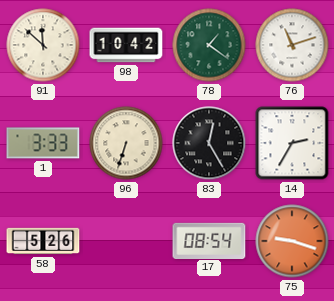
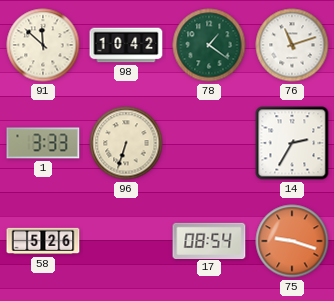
83: 12:25 -> none
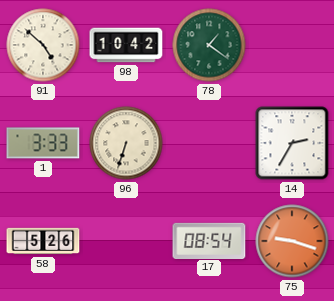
91: 11:52 -> 4:52
76: 11:12 -> none
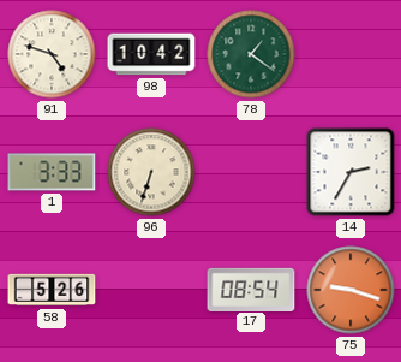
91: 4:52 -> 4:48
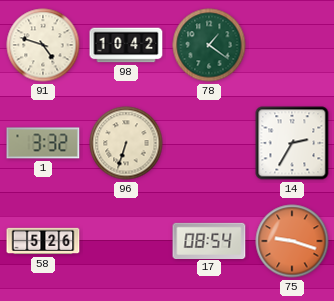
1: 3:33 -> 3:32
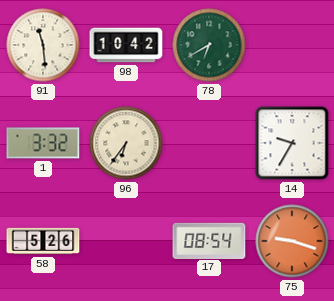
91: 4:48 -> 11:29
78: 1:21 -> 6:40
96: 6:33 -> 6:36
14: 2:35 -> 9:35
